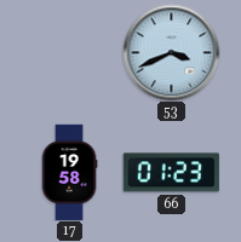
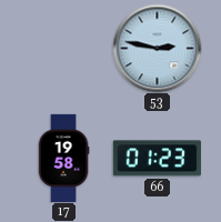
53: 3:41 -> 2:47
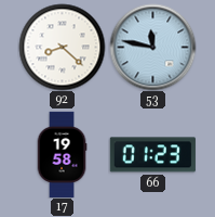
92: none -> 8:22
53: 2:47 -> 11:47
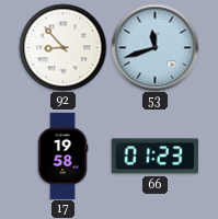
92: 8:22 -> 8:53
53: 11:47 -> 11:42
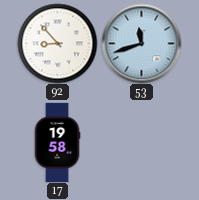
66: 01:23 -> none
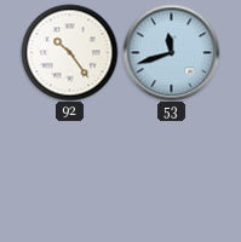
92: 8:53 -> 10:24
17: 19:58 -> none
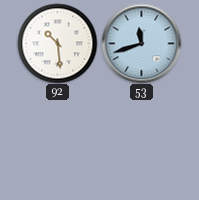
92: 10:24 -> 10:29
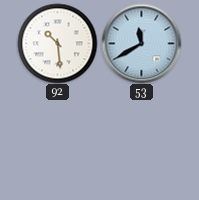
53: 11:42 -> 11:40
